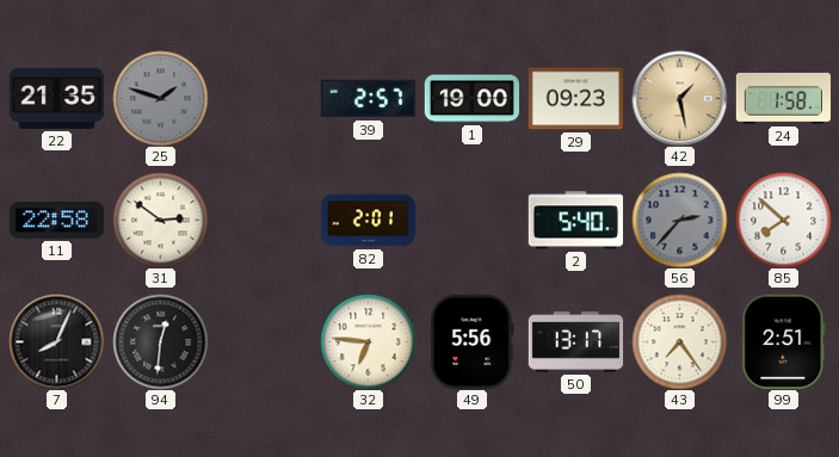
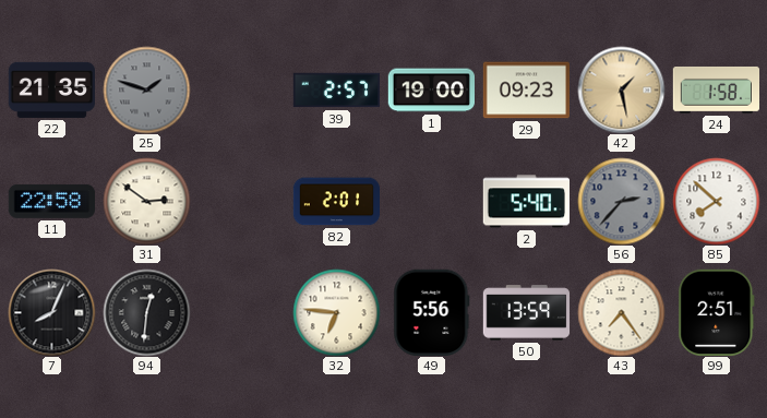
50: 13:17 -> 13:59
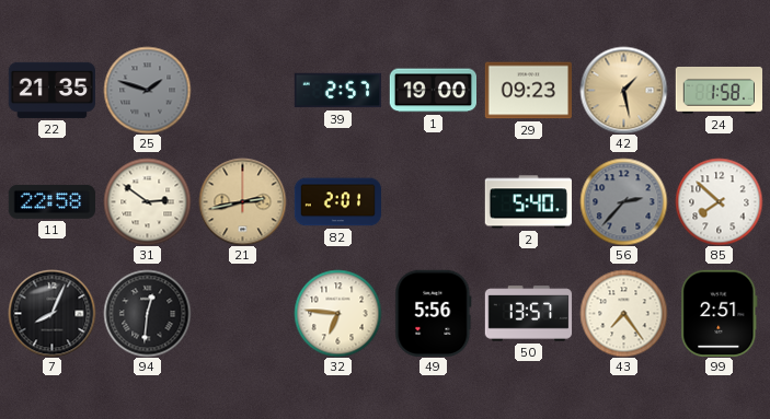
21: none -> 2:43
50: 13:59 -> 13:57
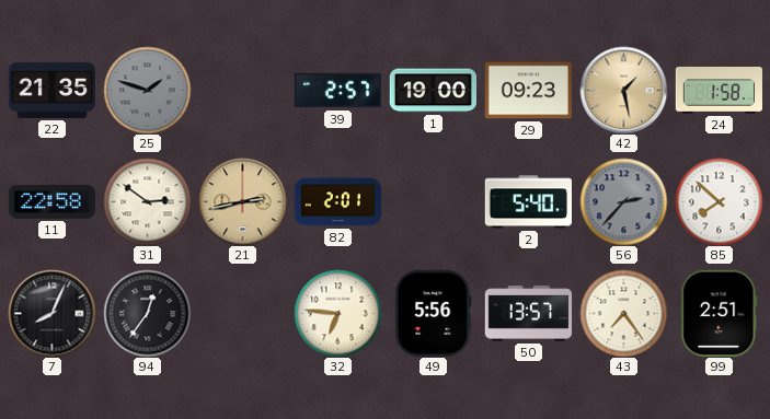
94: 12:31 -> 12:36
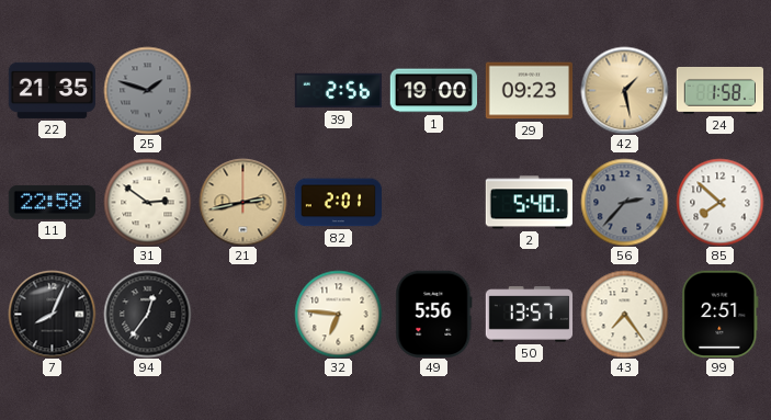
39: 2:57 -> 2:56
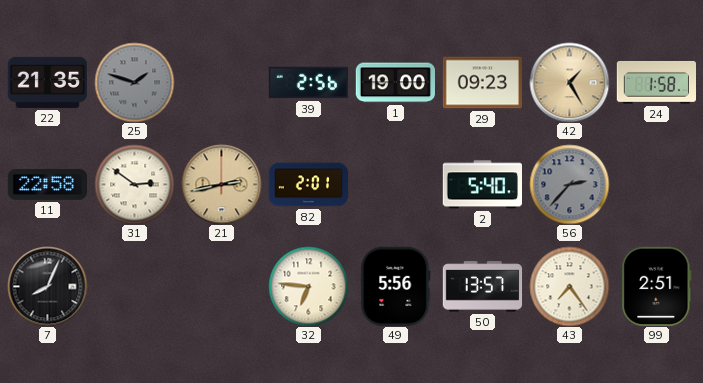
42: 1:28 -> 1:25
85: 7:52 -> none
94: 12:36 -> none
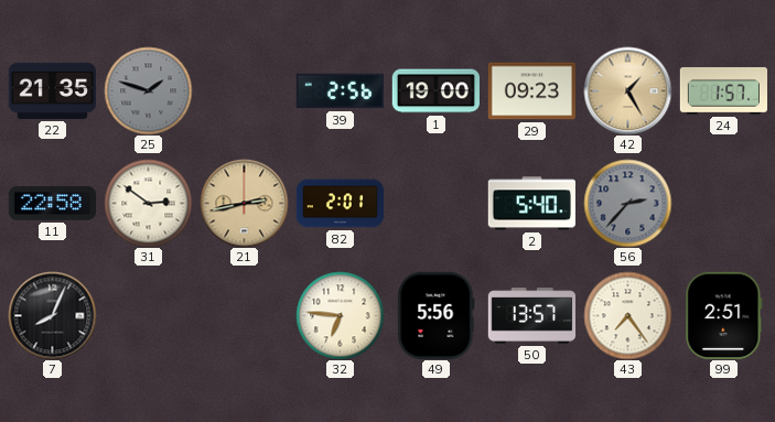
24: 1:58 -> 1:57
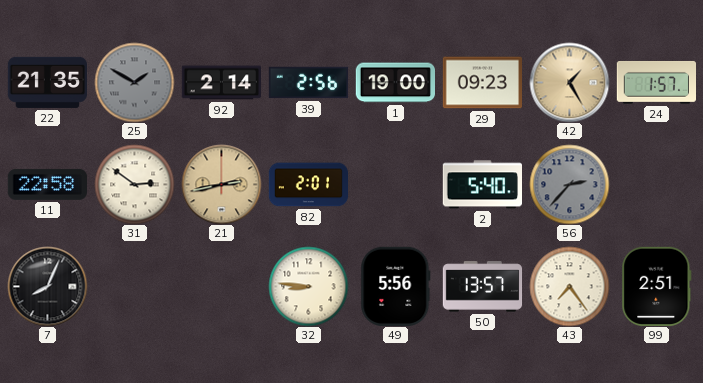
25: 1:48 -> 1:50
92: none -> 2:14
32: 6:46 -> 8:46
